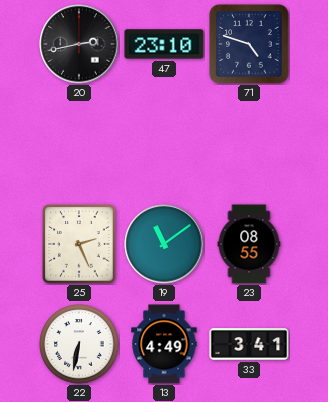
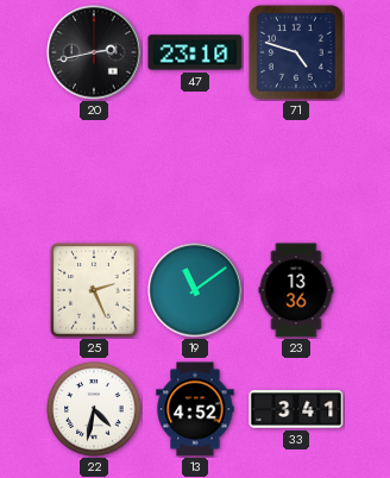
23: 08:55 -> 13:36
22: 6:32 -> 4:32
13: 4:49 -> 4:52
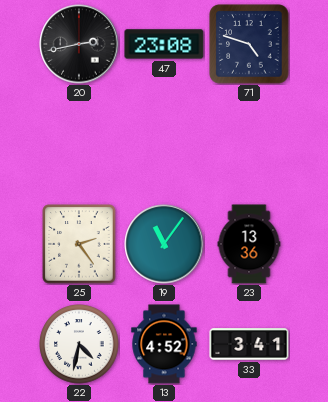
47: 23:10 -> 23:08
25: 2:26 -> 2:24
19: 11:09 -> 11:06
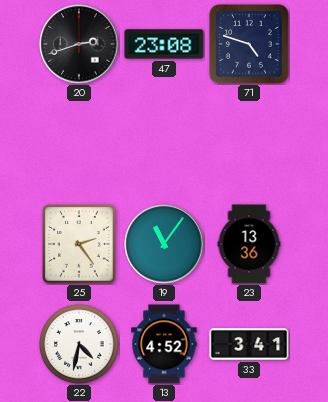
20: 2:43 -> 2:42
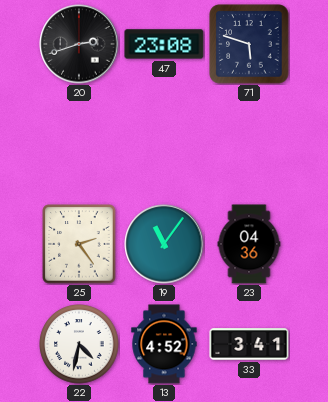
71: 4:48 -> 5:48
23: 13:36 -> 04:36
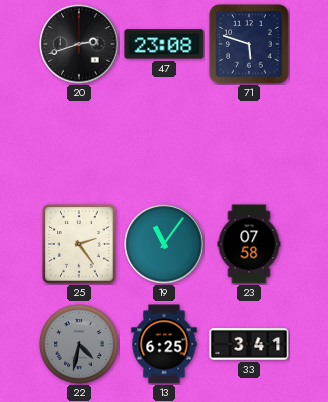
23: 04:36 -> 07:58
22 dial: white -> grey
13: 4:52 -> 6:25
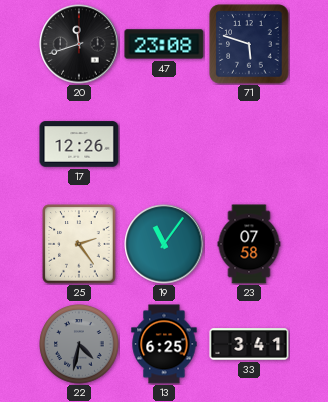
20: 2:42 -> 11:42
17: none -> 12:26
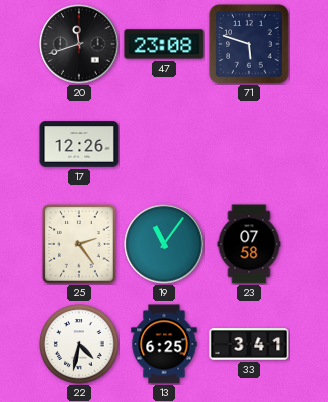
22 dial: grey -> white
